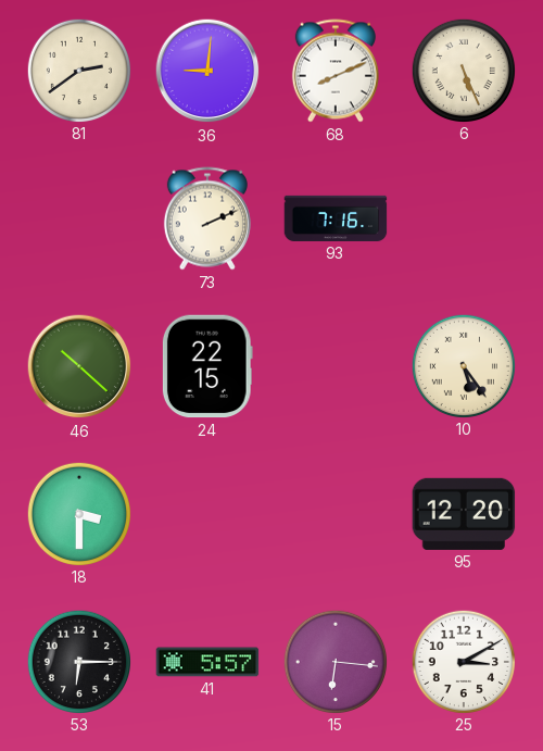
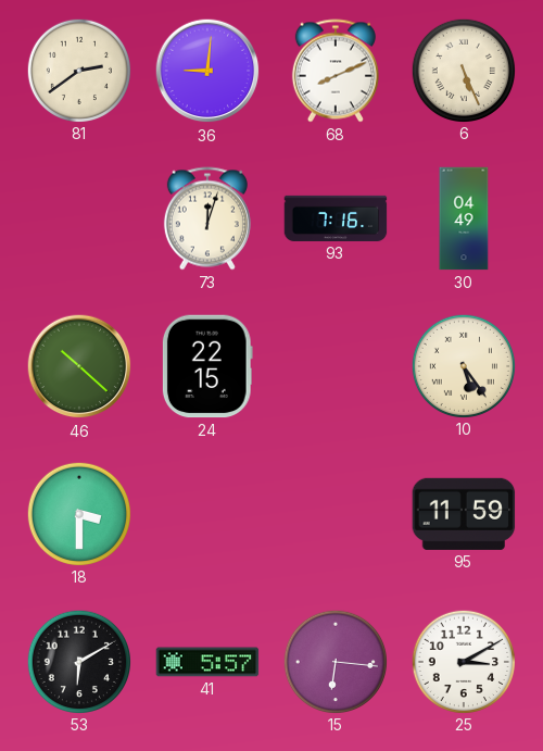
73: 2:11 -> 12:03
30: none -> 04:49
95: 12:20 -> 11:59
53: 6:15 -> 6:10
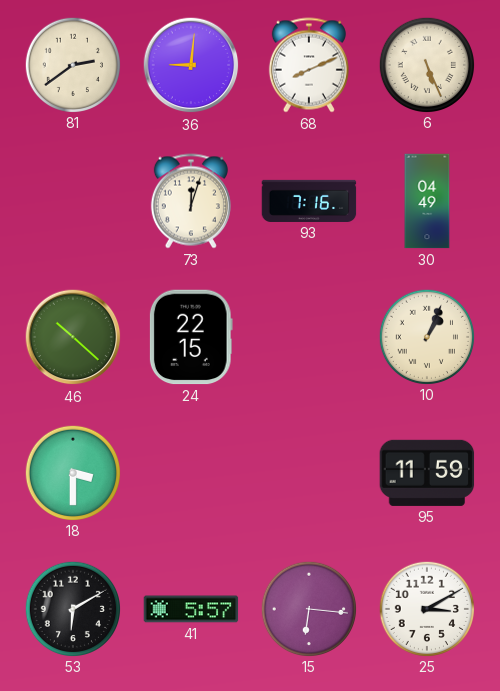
10: 5:24 -> 1:04
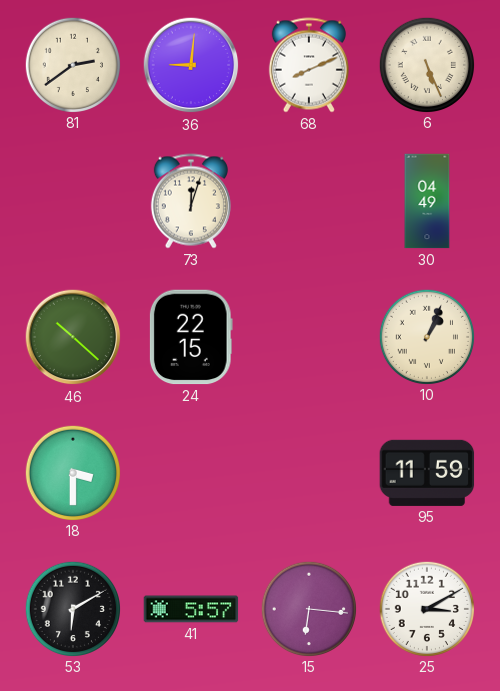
93: 7:16 -> none
